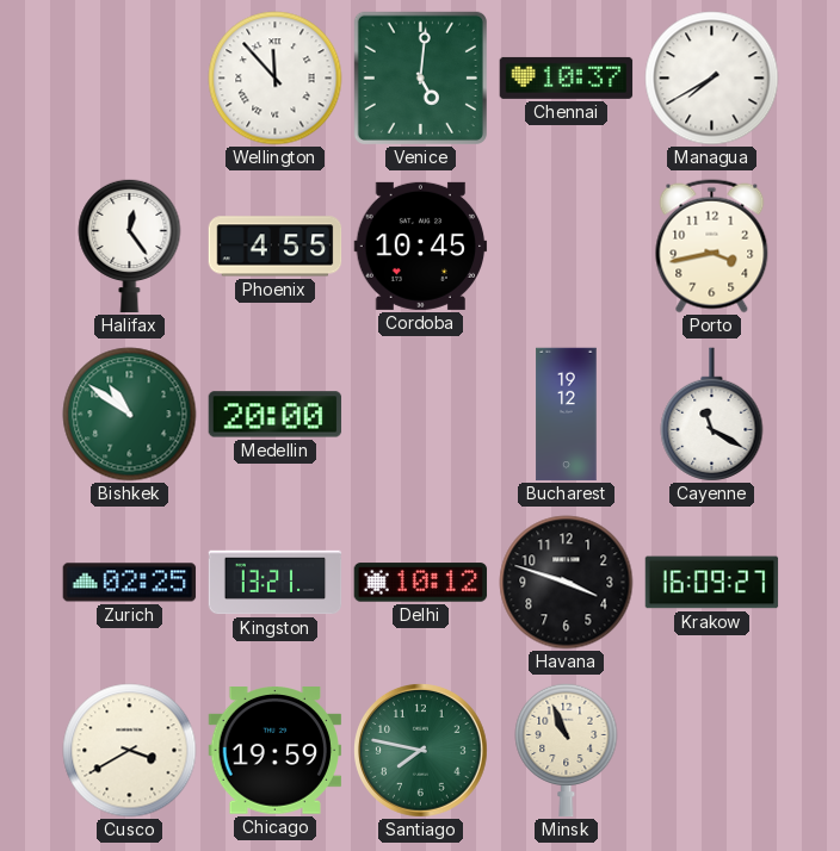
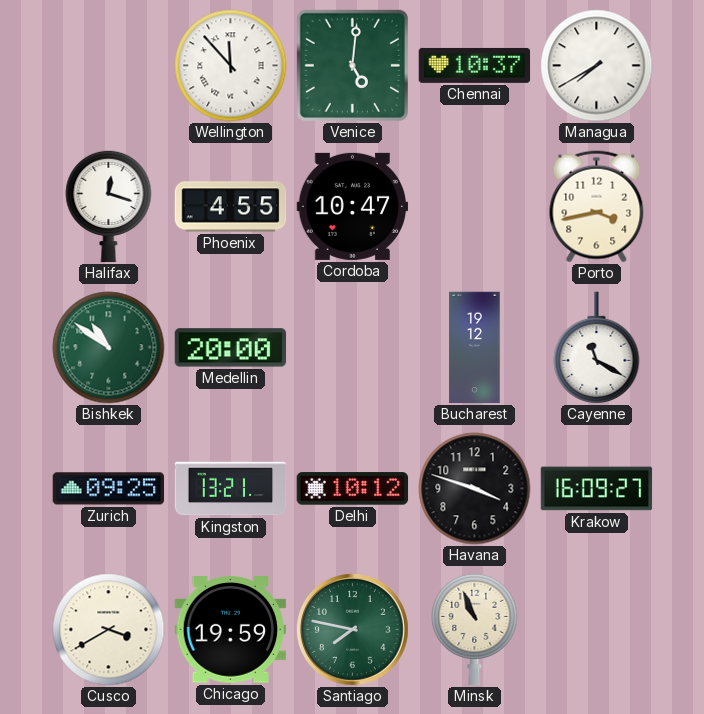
Halifax: 12:24 -> 12:18
Cordoba: 10:45 -> 10:47
Zurich: 02:25 -> 09:25
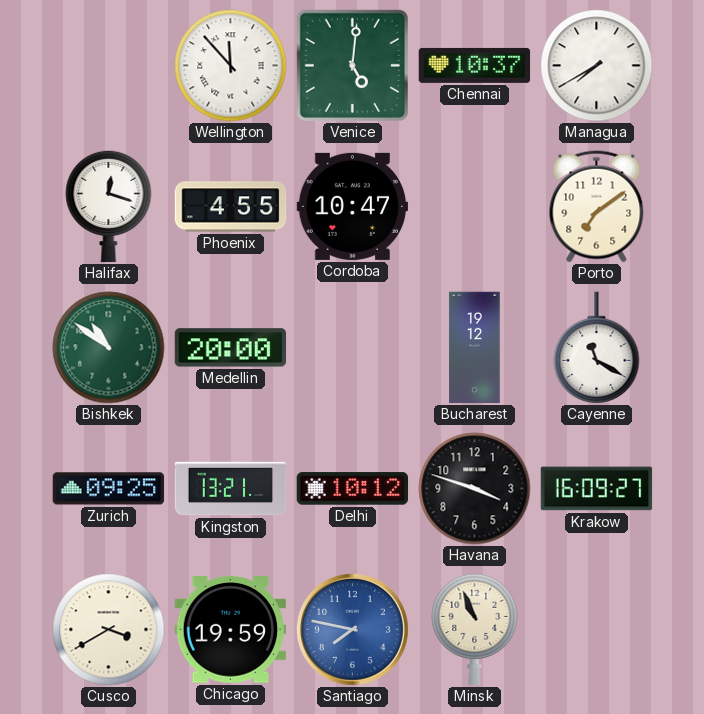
Porto: 3:43 -> 7:09
Santiago dial: green -> blue
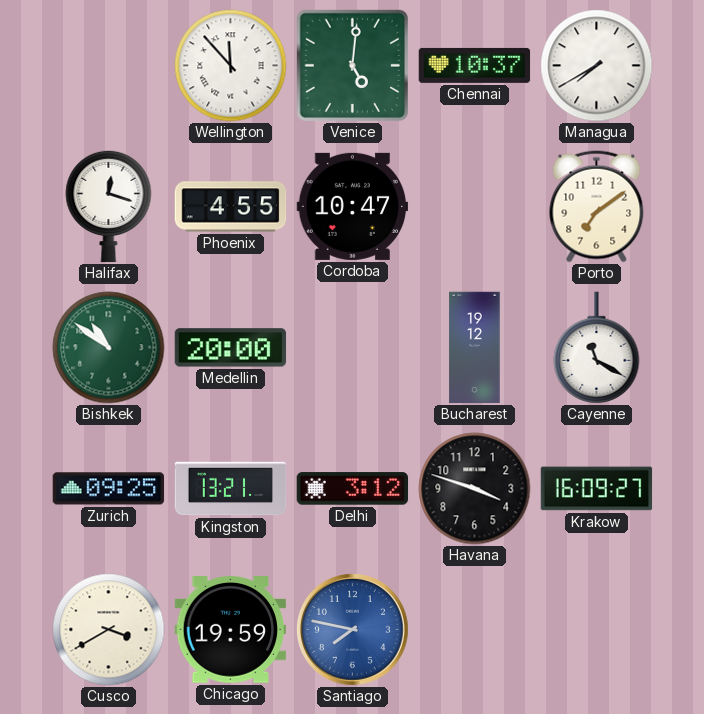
Delhi: 10:12 -> 3:12
Minsk: 10:56 -> none
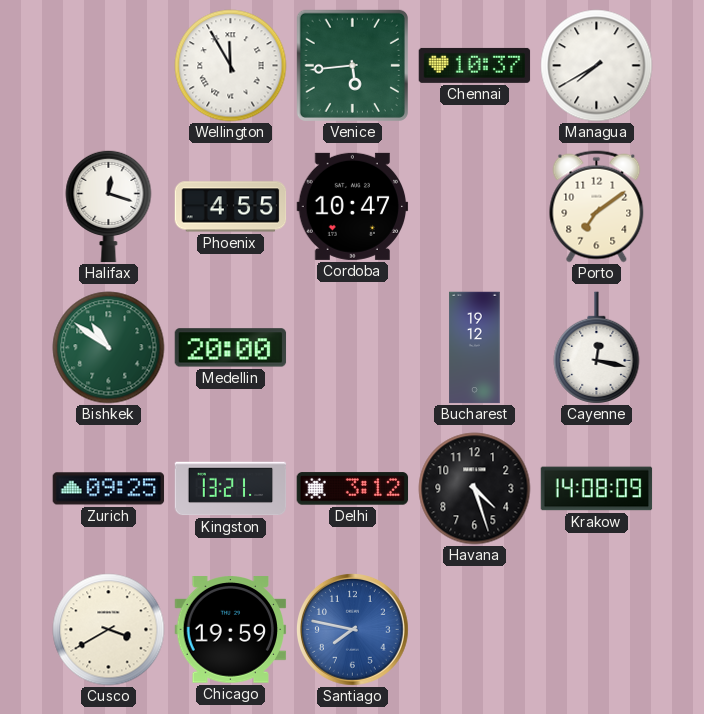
Wellington: 11:53 -> 11:55
Venice: 5:01 -> 5:44
Cayenne: 11:20 -> 12:17
Havana: 3:48 -> 4:27
Krakow: 16:09 -> 14:08
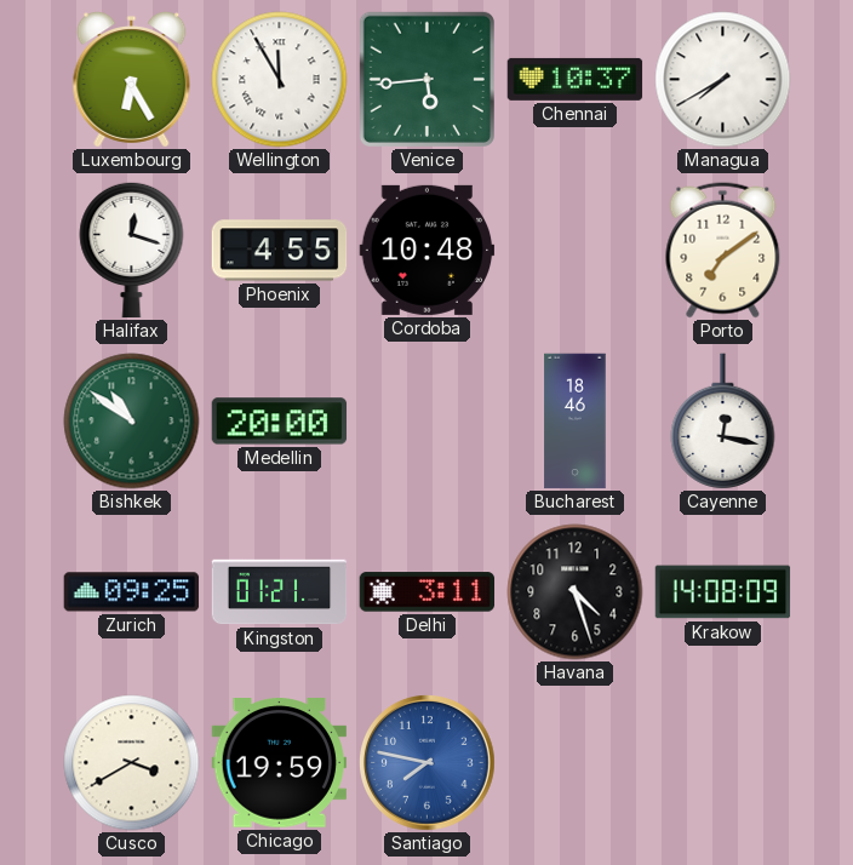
Luxembourg: none -> 6:25
Cordoba: 10:47 -> 10:48
Bucharest: 19:12 -> 18:46
Kingston: 13:21 -> 01:21
Delhi: 3:12 -> 3:11
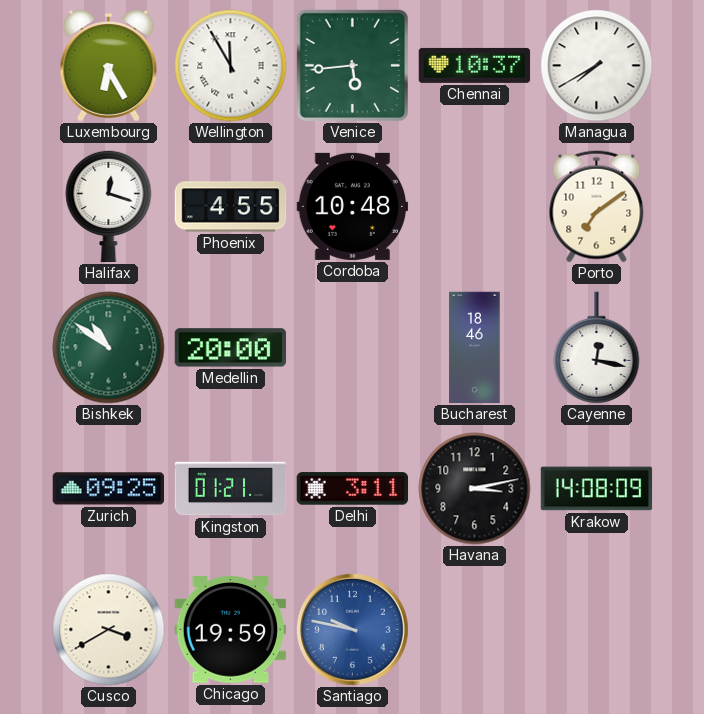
Havana: 4:27 -> 3:13
Santiago: 7:47 -> 9:47
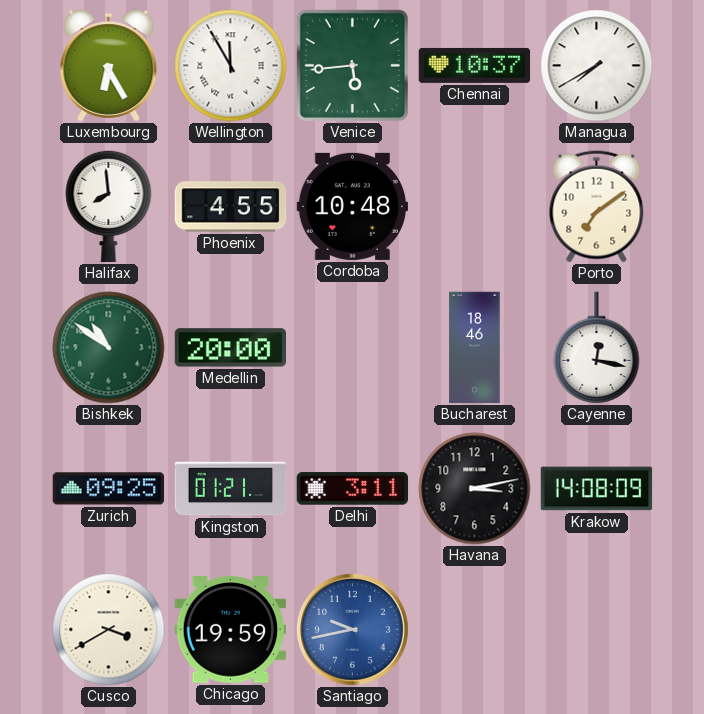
Halifax: 12:18 -> 7:59
Santiago: 9:47 -> 9:43
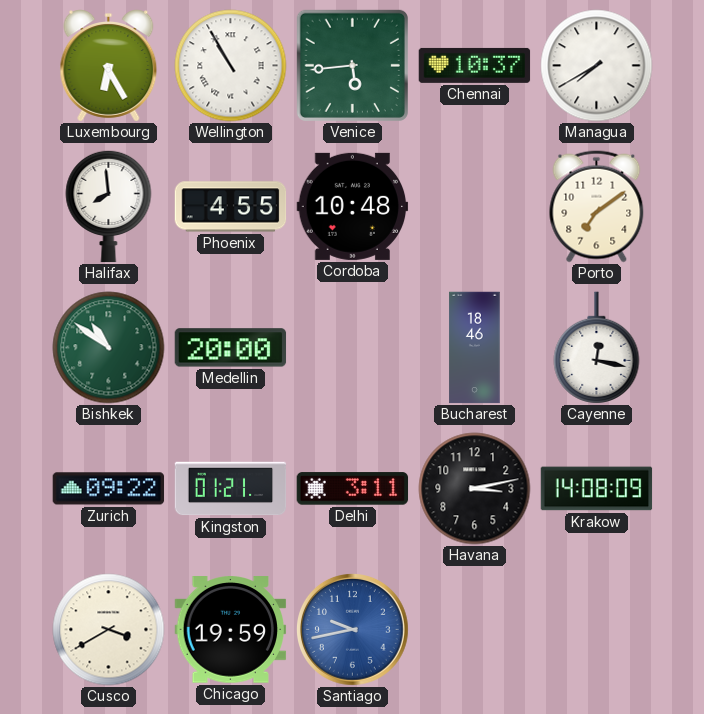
Wellington: 11:55 -> 10:55
Zurich: 09:25 -> 09:22
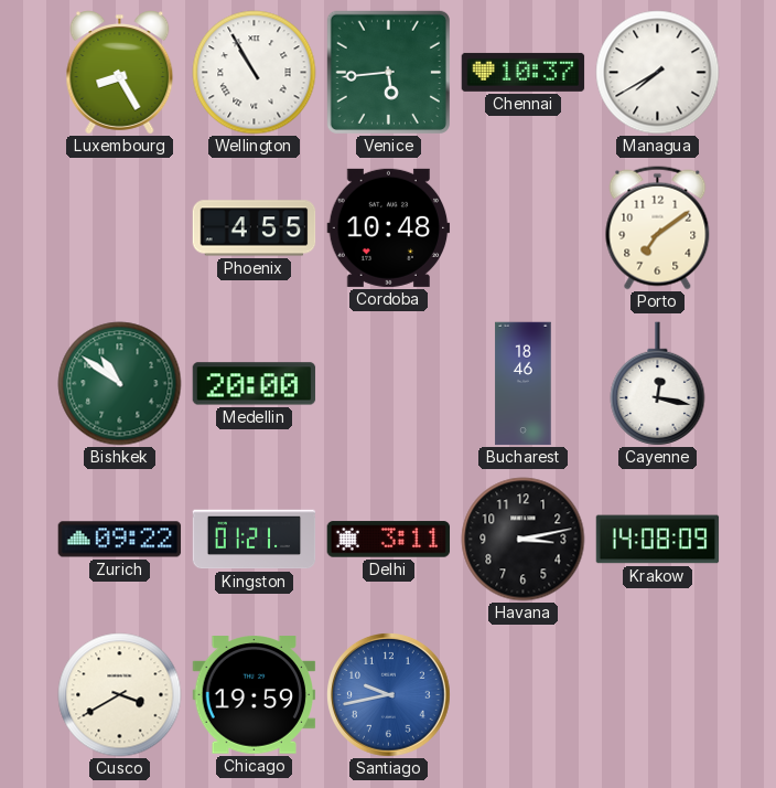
Luxembourg: 6:25 -> 8:25
Halifax: 7:59 -> none
